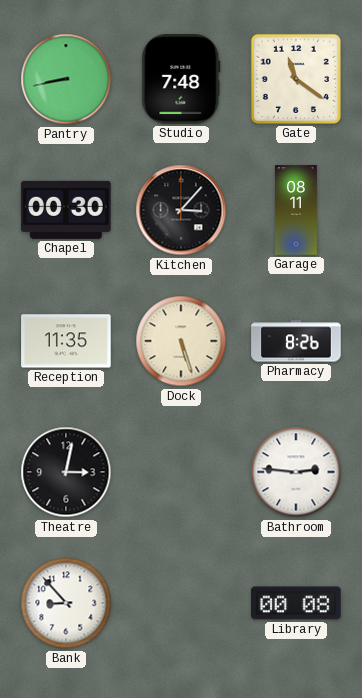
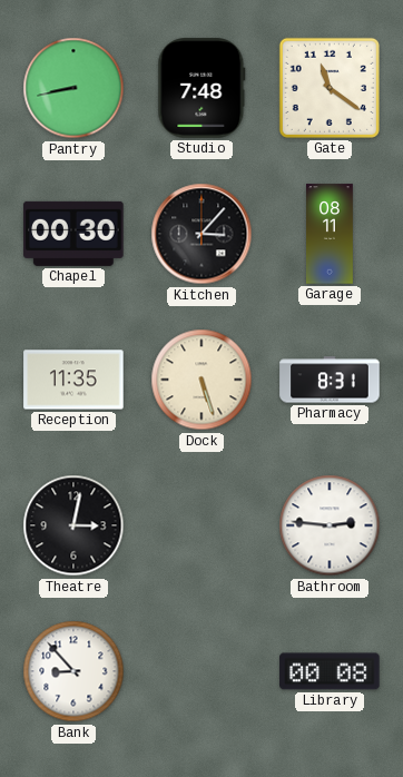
Pharmacy: 8:26 -> 8:31
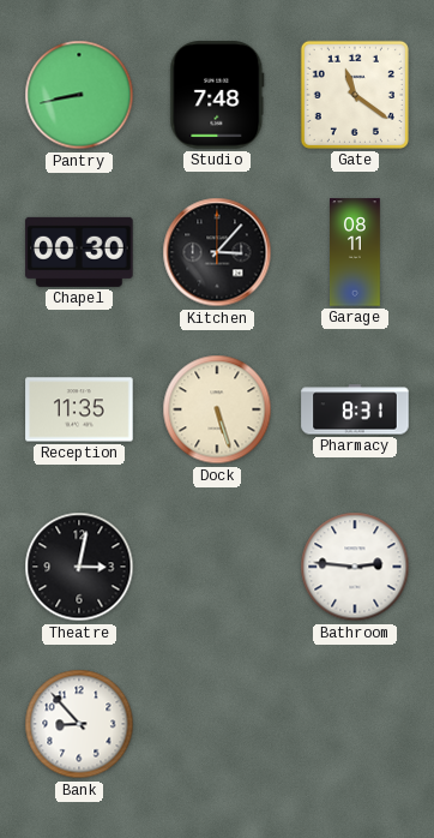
Library: 00:08 -> none
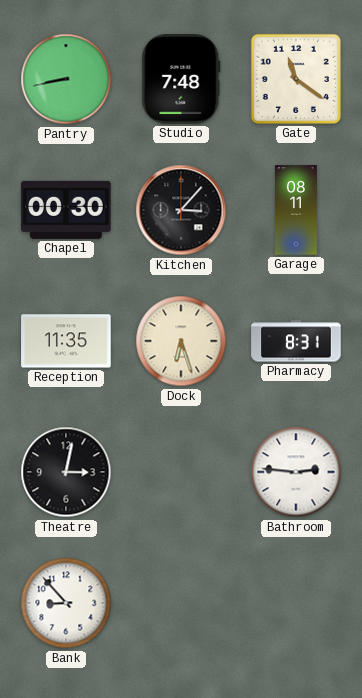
Dock: 5:27 -> 6:27
